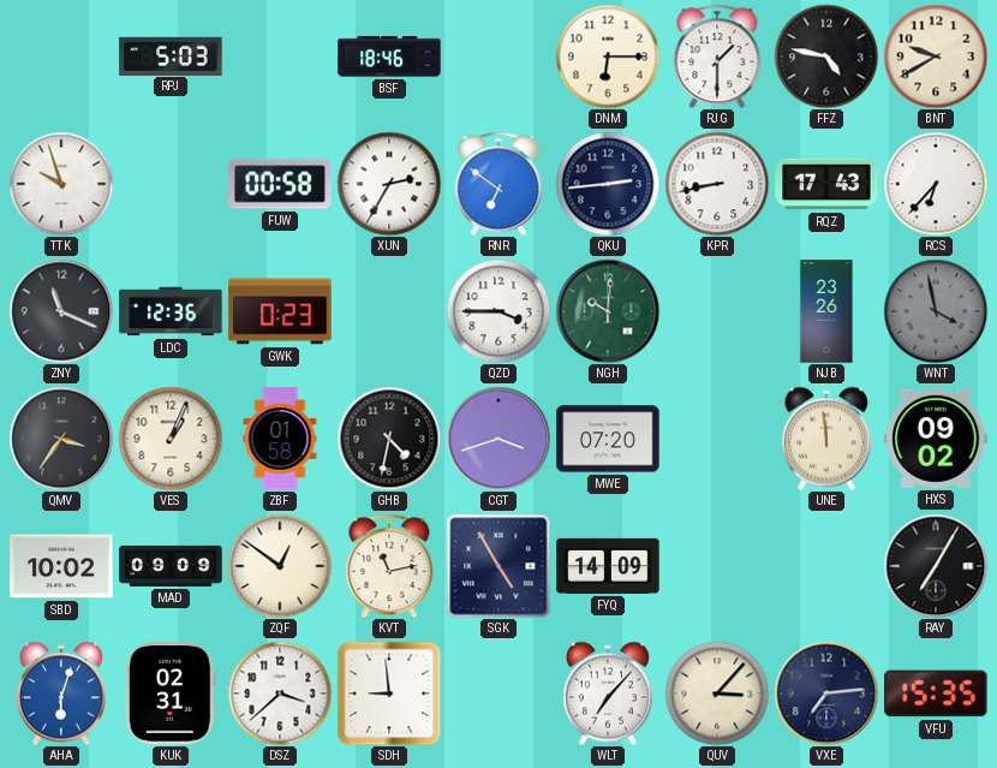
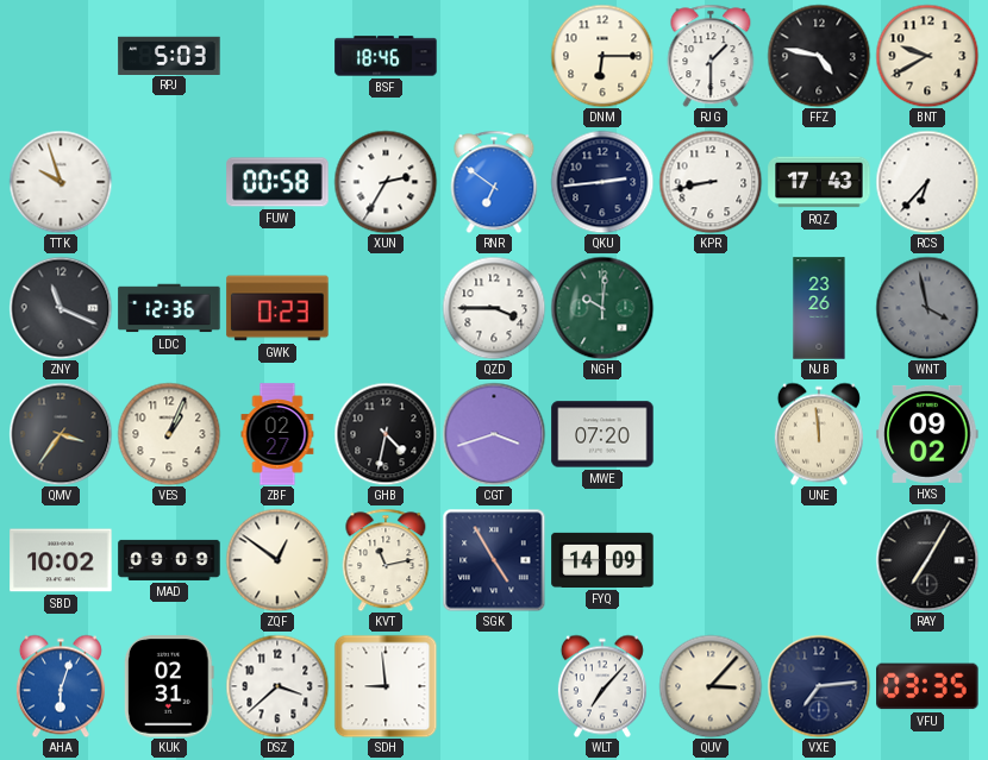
ZBF: 01:58 -> 02:27
VFU: 15:35 -> 03:35
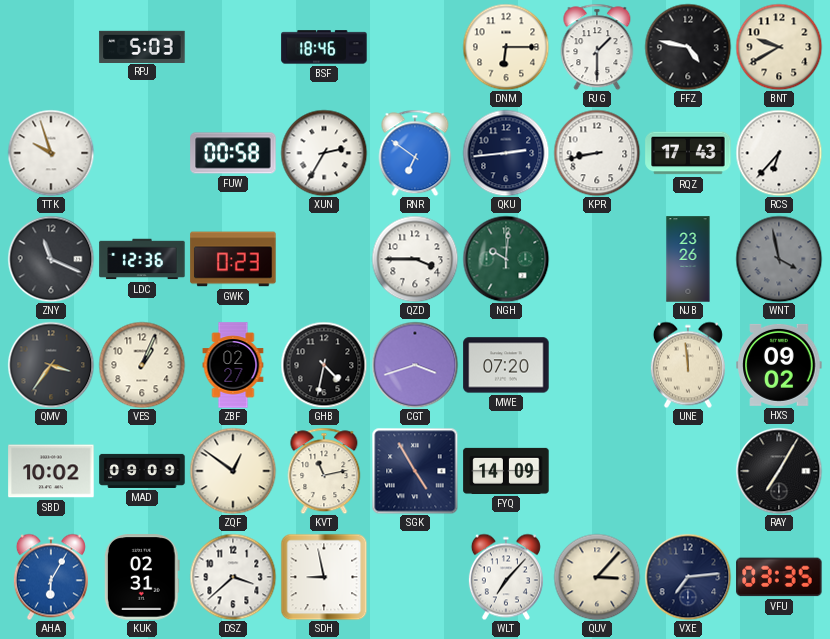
AHA: 6:03 -> 6:05
SDH: 8:59 -> 8:58
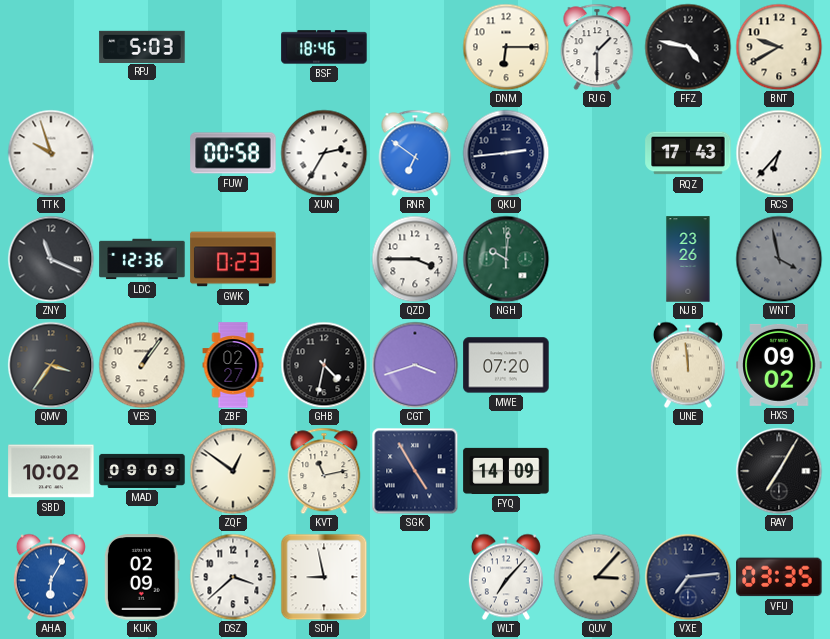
KPR: 8:43 -> none
VES: 1:04 -> 1:06
KUK: 02:31 -> 02:09
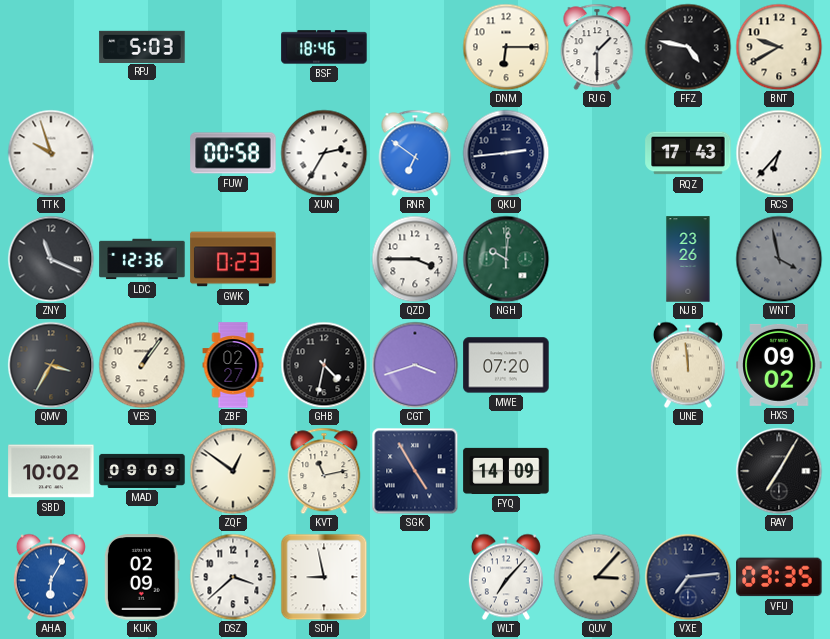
QMV: 3:36 -> 3:35
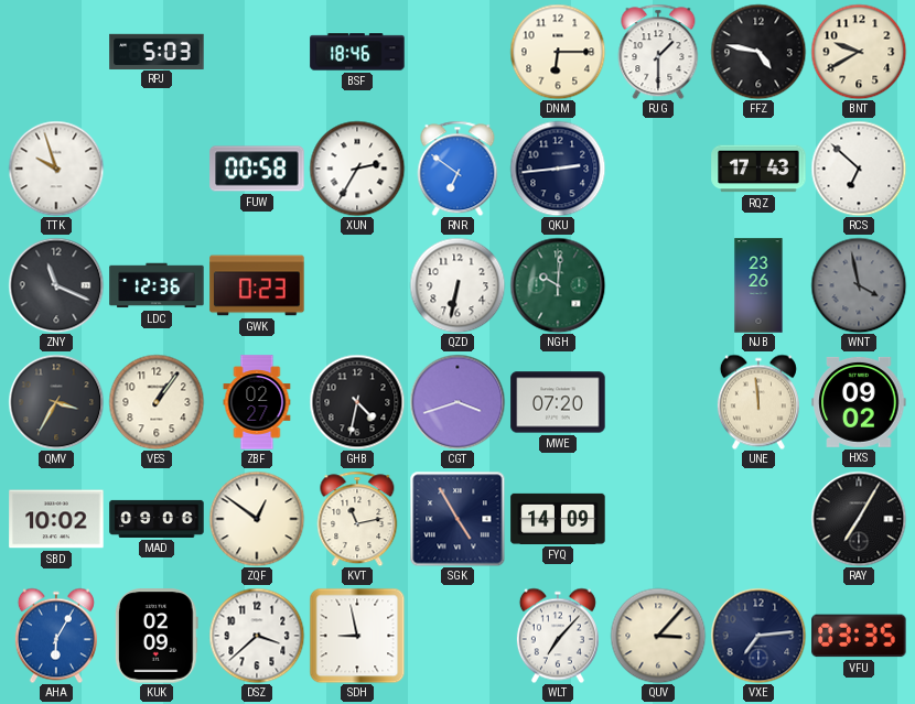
RCS: 6:37 -> 6:52
QZD: 3:45 -> 6:32
MAD: 09:09 -> 09:06
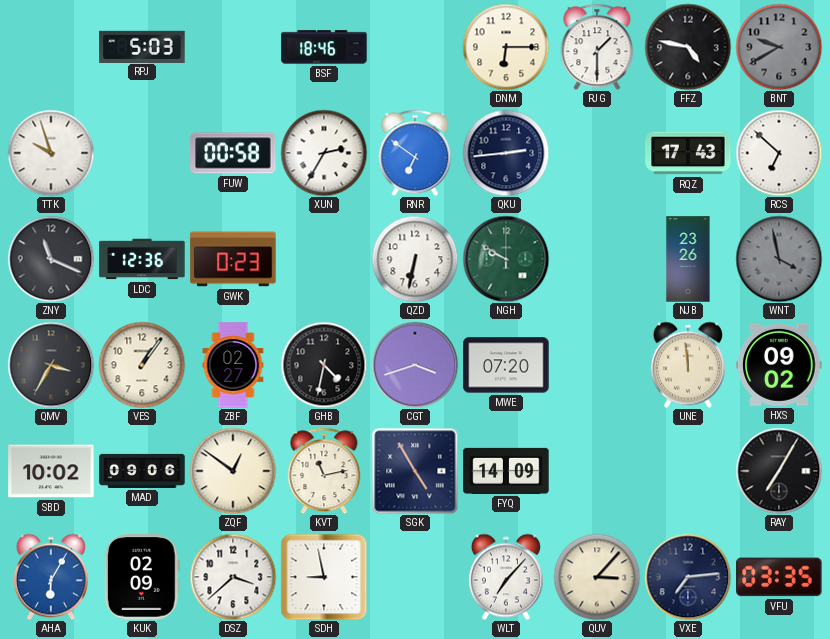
BNT dial: cream -> grey
NGH: 10:01 -> 9:50
